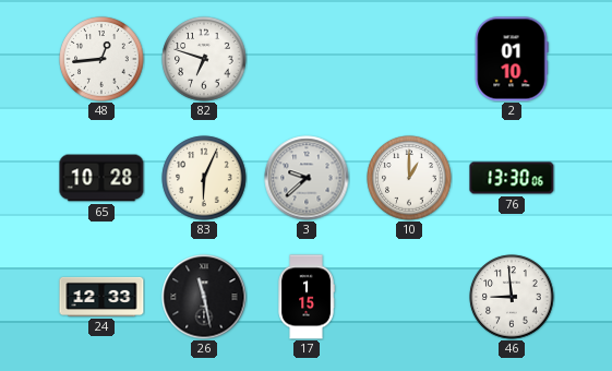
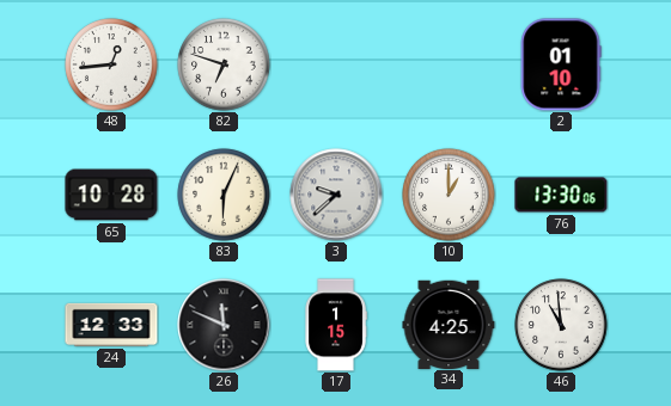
26: 11:28 -> 11:49
34: none -> 4:25
46: 8:59 -> 10:59
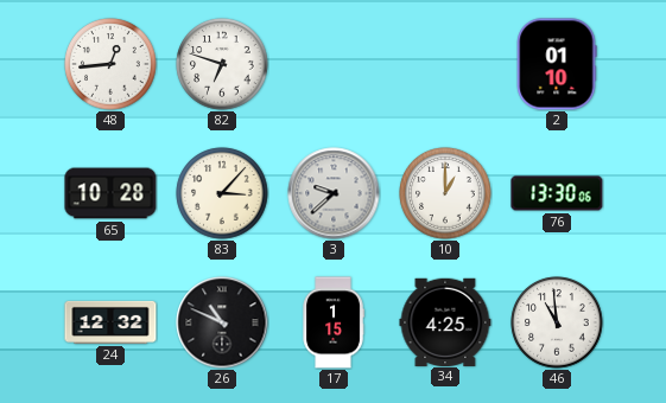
83: 6:04 -> 3:07
24: 12:33 -> 12:32
26: 11:49 -> 10:49
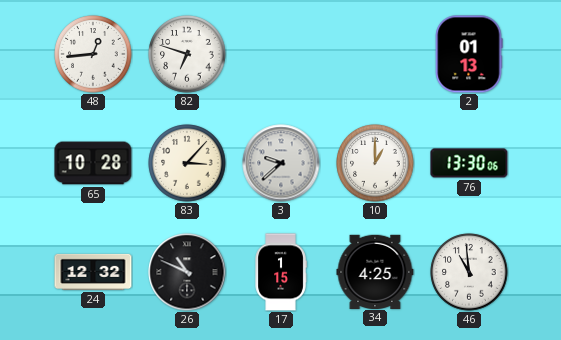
2: 01:10 -> 01:13
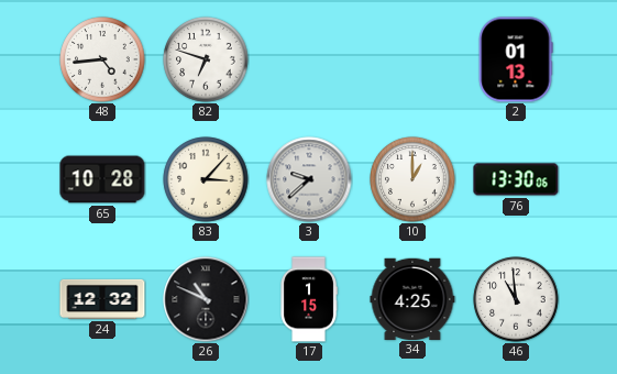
48: 12:44 -> 4:44
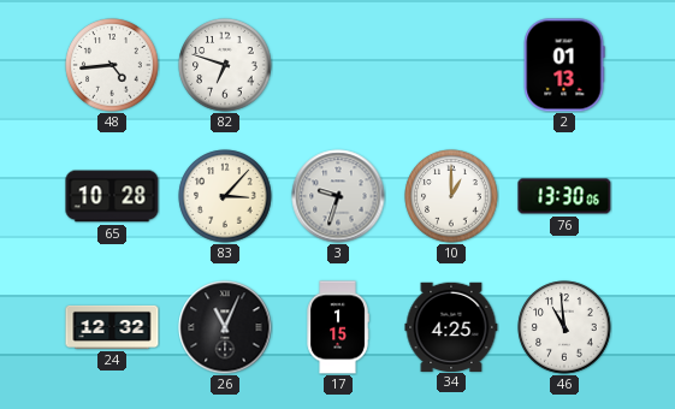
3: 9:38 -> 9:33
26: 10:49 -> 11:04
